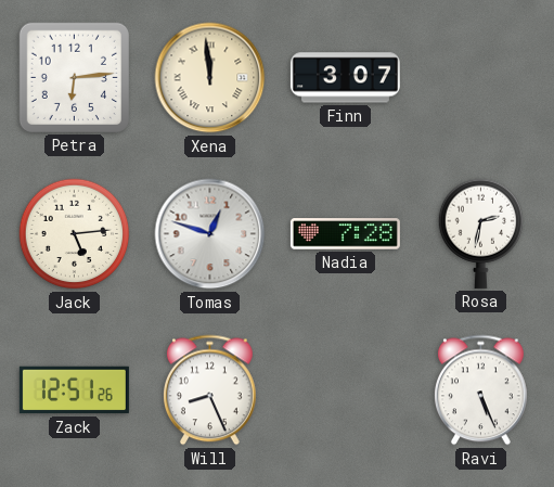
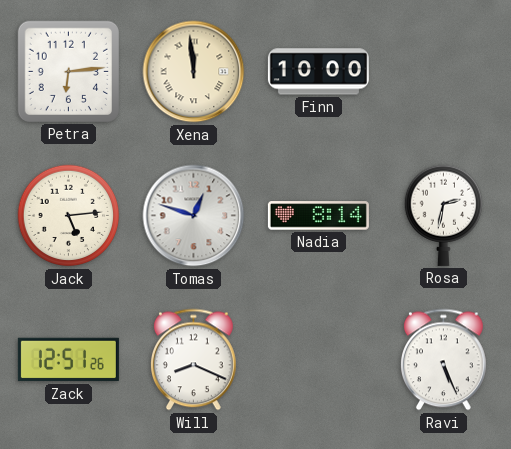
Finn: 3:07 -> 10:00
Nadia: 7:28 -> 8:14
Will: 8:26 -> 8:19
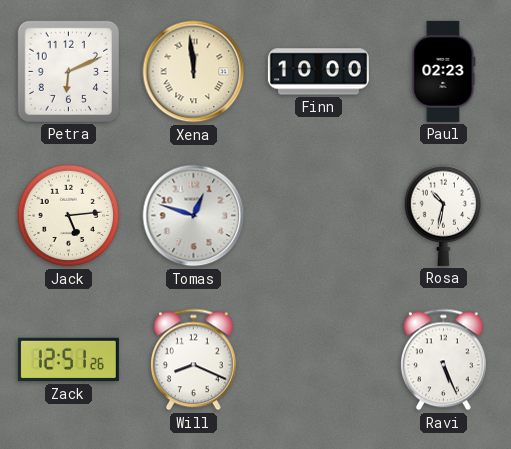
Petra: 6:14 -> 6:11
Paul: none -> 02:23
Nadia: 8:14 -> none
Rosa: 2:32 -> 10:32
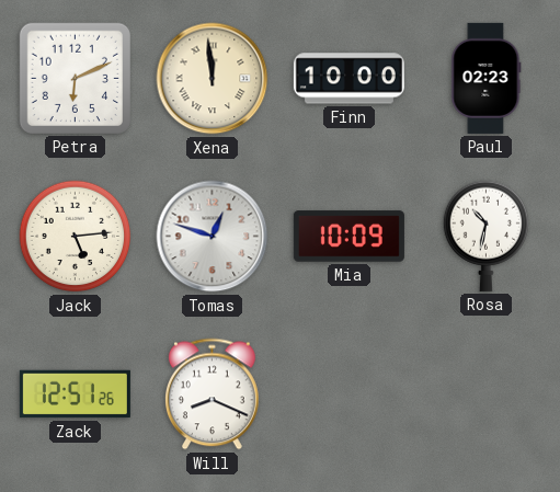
Mia: none -> 10:09
Ravi: 5:26 -> none
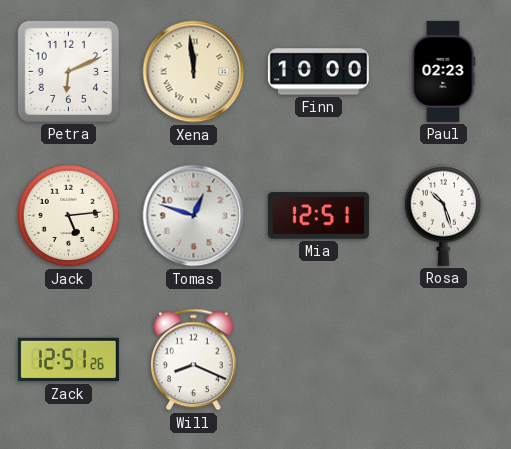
Mia: 10:09 -> 12:51
Rosa: 10:32 -> 10:27
